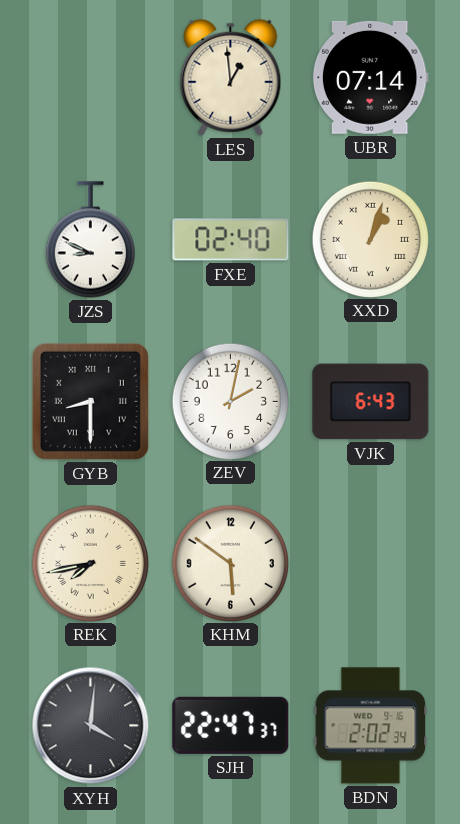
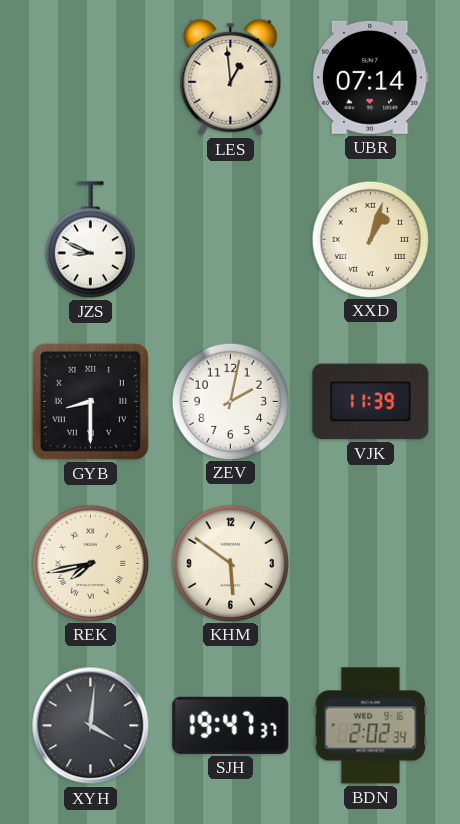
FXE: 02:40 -> none
VJK: 6:43 -> 11:39
SJH: 22:47 -> 19:47
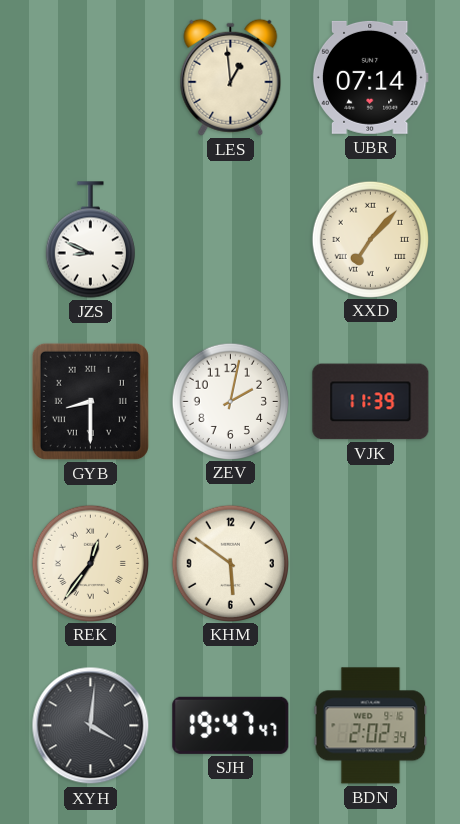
XXD: 1:03 -> 7:07
REK: 7:43 -> 12:36
SJH: 19:47:37 -> 19:47:47
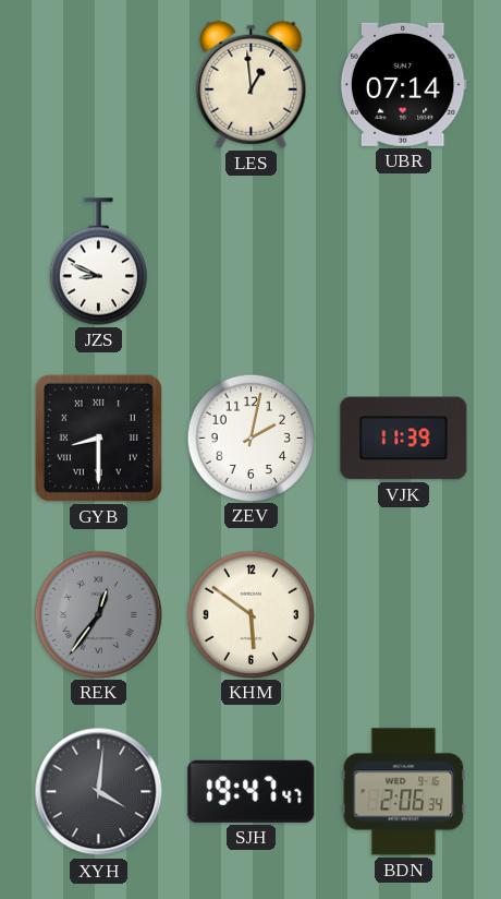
XXD: 7:07 -> none
REK dial: cream -> grey
BDN: 2:02 -> 2:06
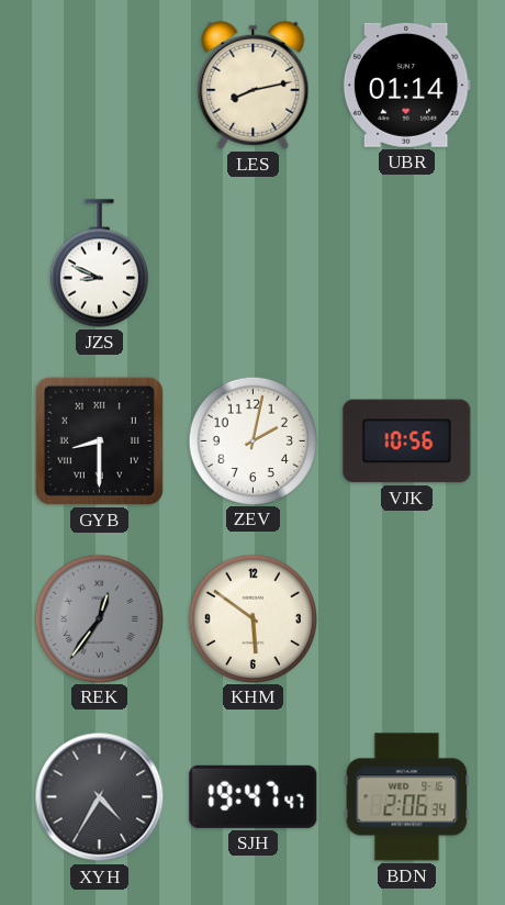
LES: 12:59 -> 8:13
UBR: 07:14 -> 01:14
VJK: 11:39 -> 10:56
XYH: 4:01 -> 4:35
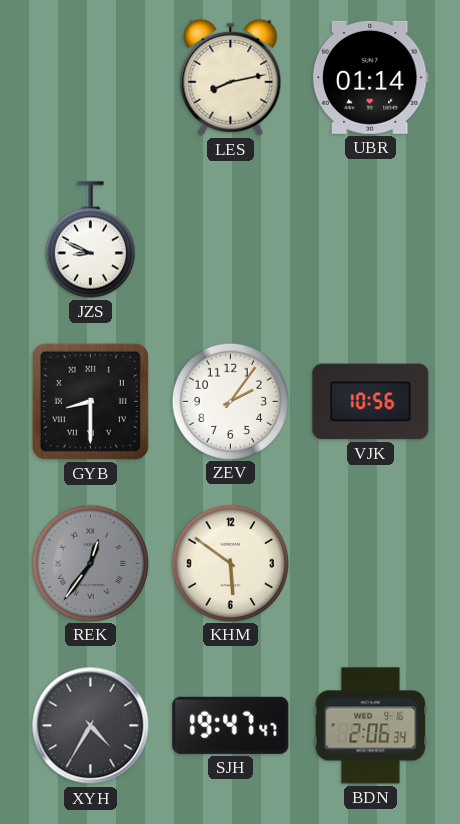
ZEV: 2:02 -> 2:06
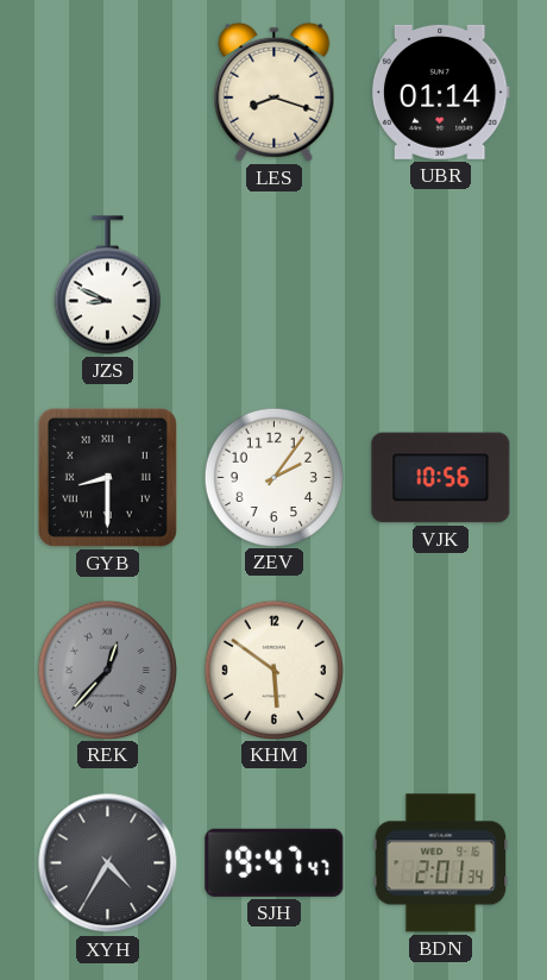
LES: 8:13 -> 8:18
REK: 12:36 -> 12:37
BDN: 2:06 -> 2:01
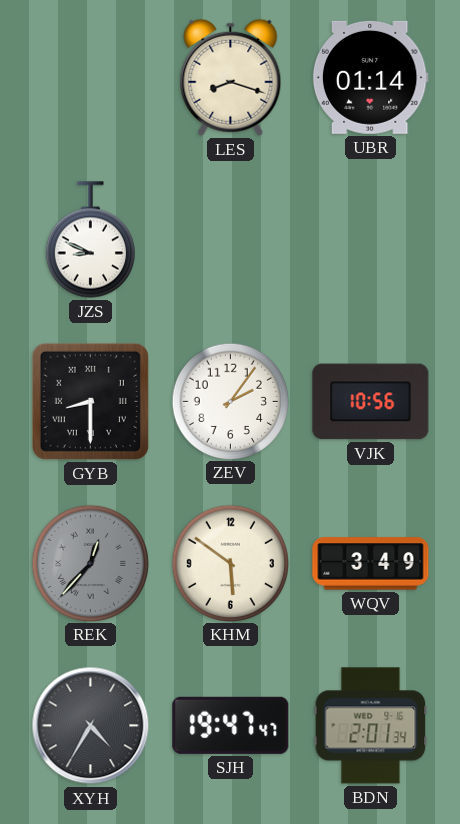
WQV: none -> 3:49
